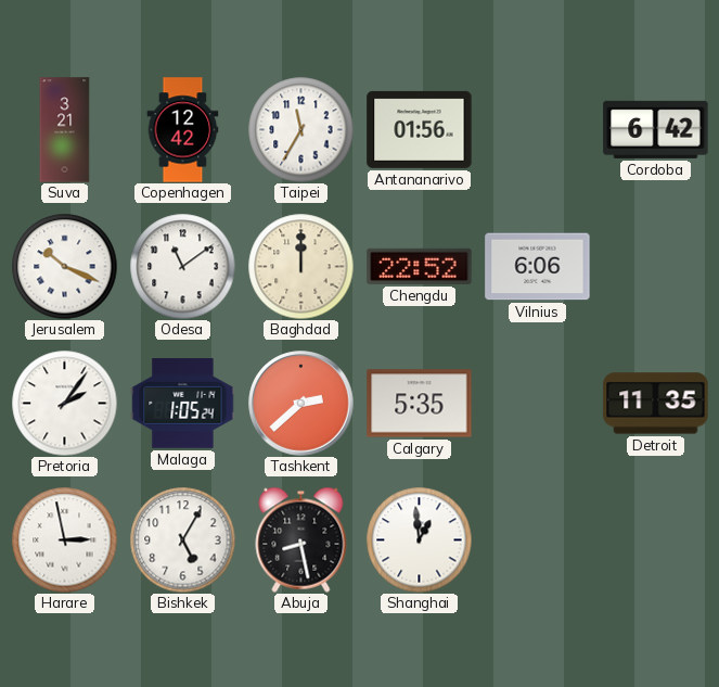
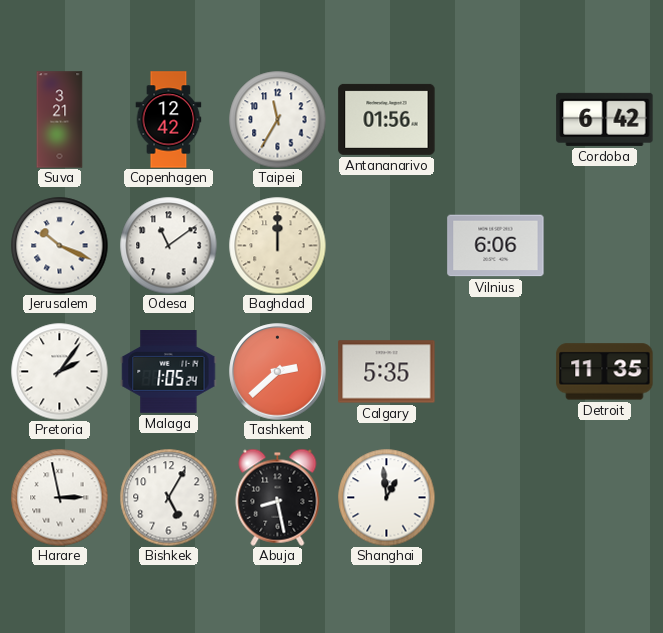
Chengdu: 22:52 -> none
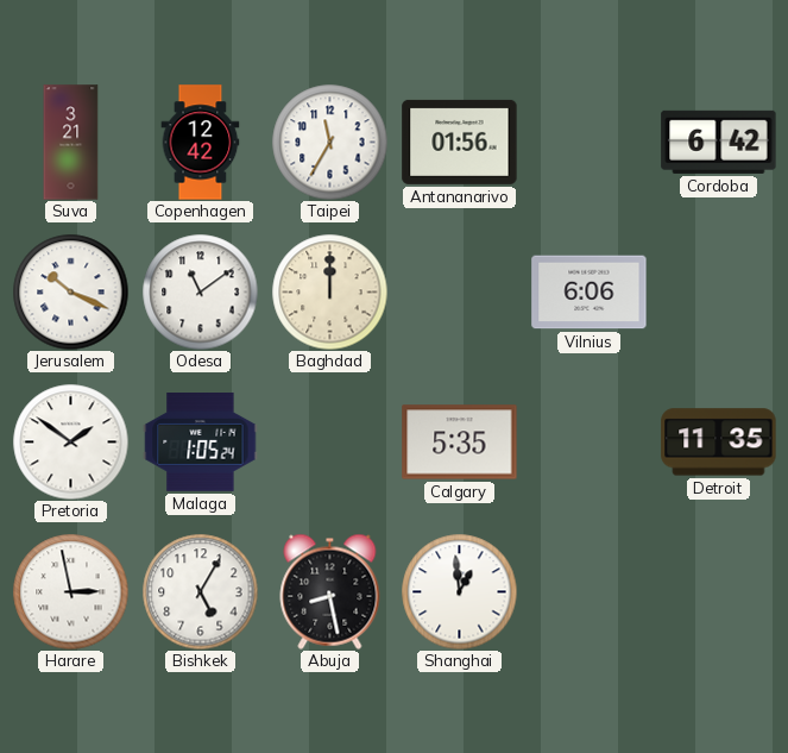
Pretoria: 2:06 -> 1:51
Tashkent: 2:38 -> none
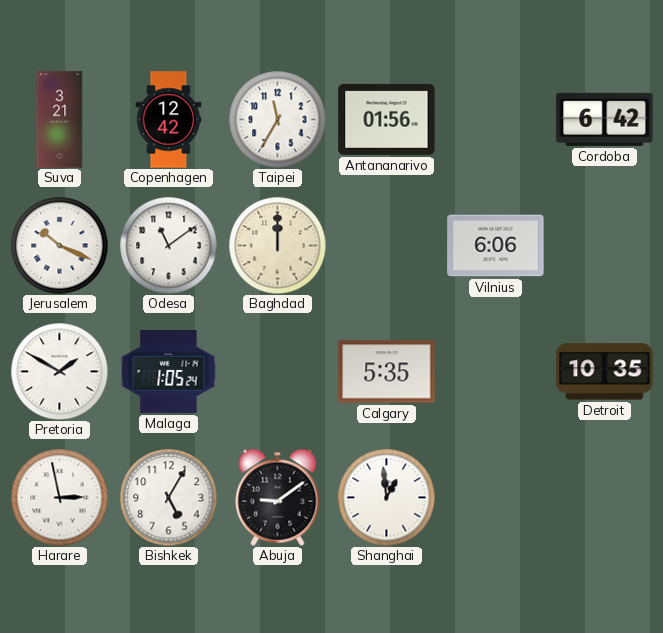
Pretoria: 1:51 -> 1:50
Detroit: 11:35 -> 10:35
Abuja: 8:28 -> 9:09
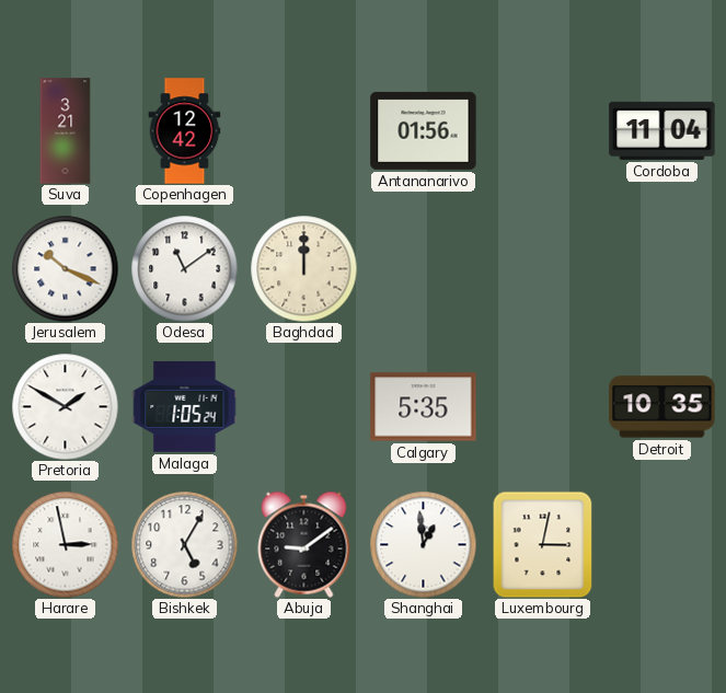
Taipei: 11:35 -> none
Cordoba: 6:42 -> 11:04
Vilnius: 6:06 -> none
Luxembourg: none -> 3:02
